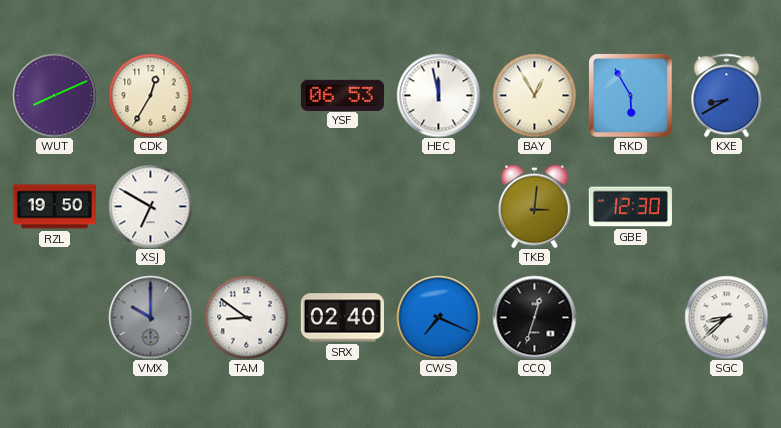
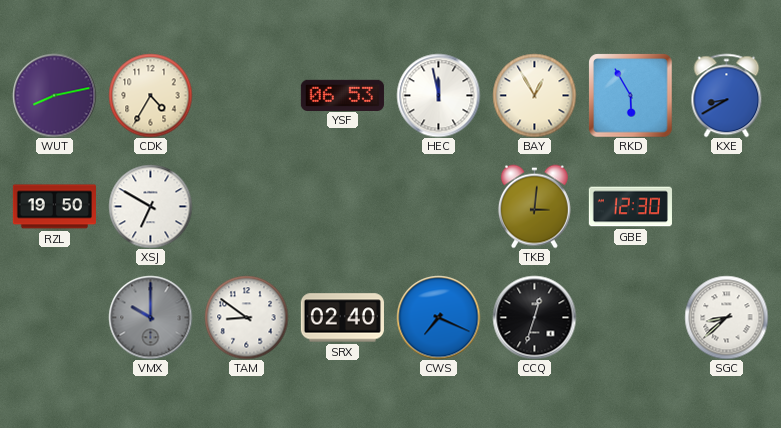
WUT: 8:11 -> 8:13
CDK: 12:35 -> 4:35
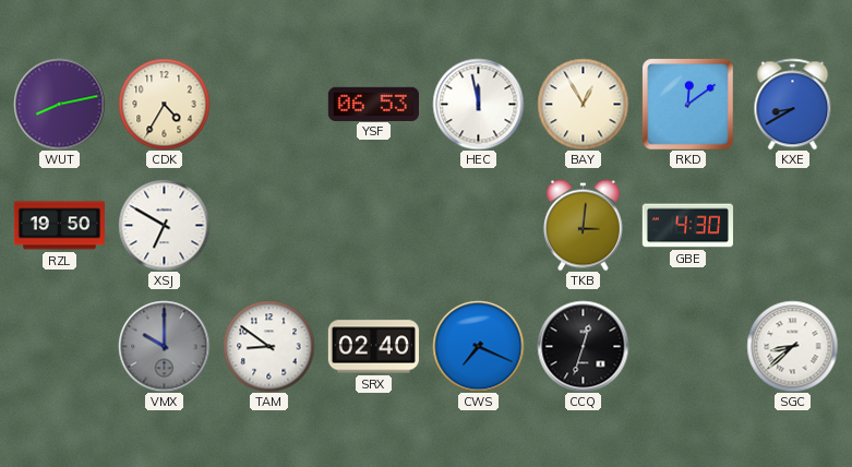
RKD: 5:55 -> 12:09
GBE: 12:30 -> 4:30
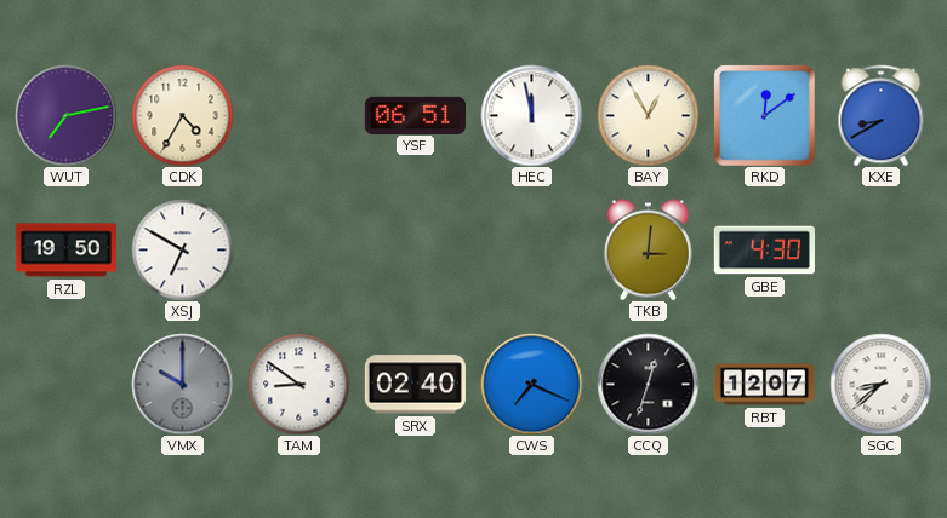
WUT: 8:13 -> 7:13
YSF: 06:53 -> 06:51
RBT: none -> 12:07
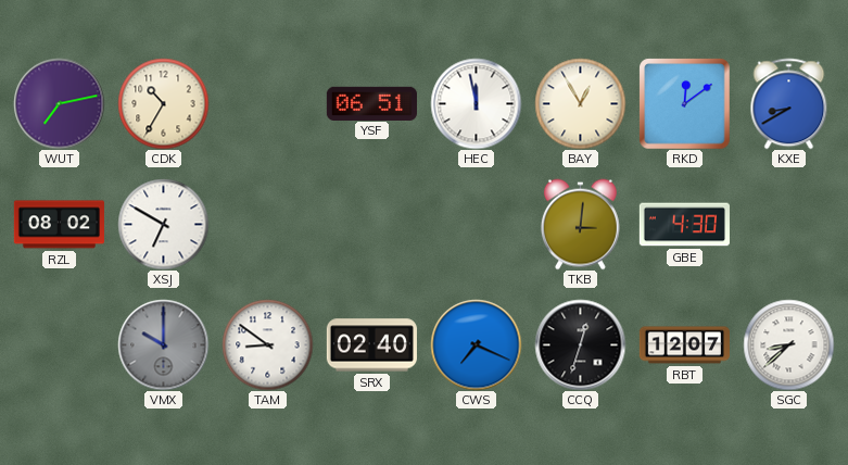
CDK: 4:35 -> 10:35
RZL: 19:50 -> 08:02
